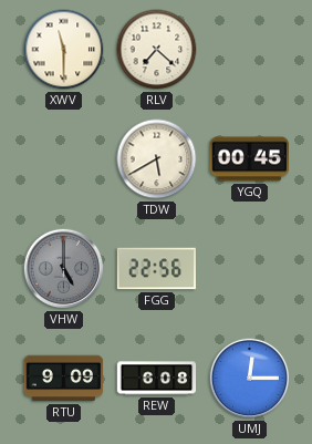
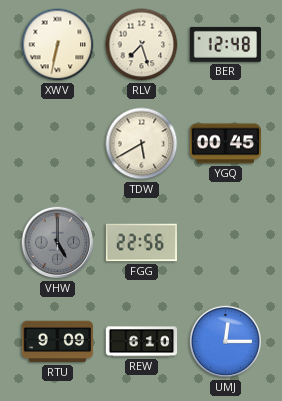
XWV: 11:30 -> 6:32
RLV: 7:22 -> 7:27
BER: none -> 12:48
REW: 6:08 -> 6:10
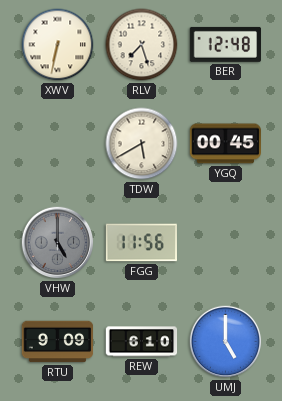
FGG: 22:56 -> 11:56
UMJ: 12:15 -> 5:00
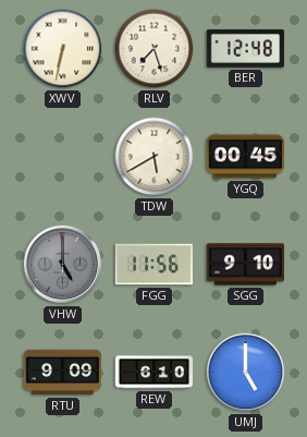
SGG: none -> 9:10
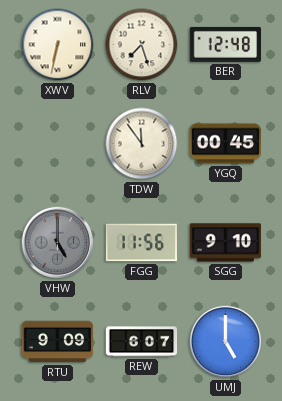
TDW: 5:40 -> 11:54
REW: 6:10 -> 6:07
